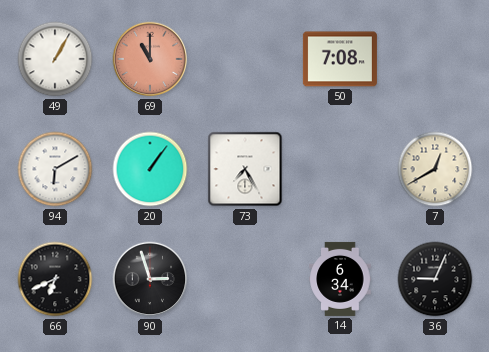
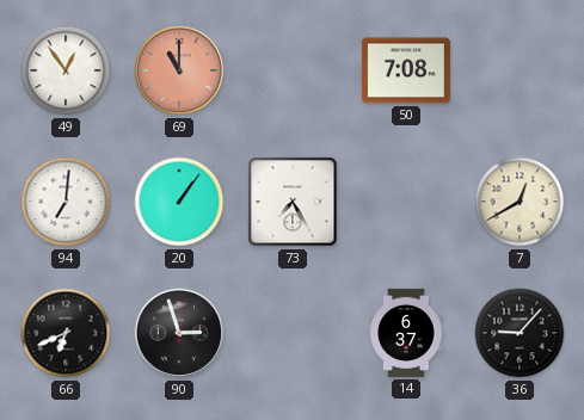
49: 1:05 -> 12:54
94: 6:10 -> 7:01
14: 6:34 -> 6:37
36: 9:04 -> 9:07
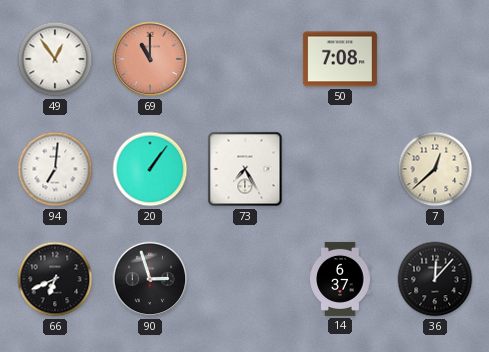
7: 12:40 -> 12:38
36: 9:07 -> 12:07
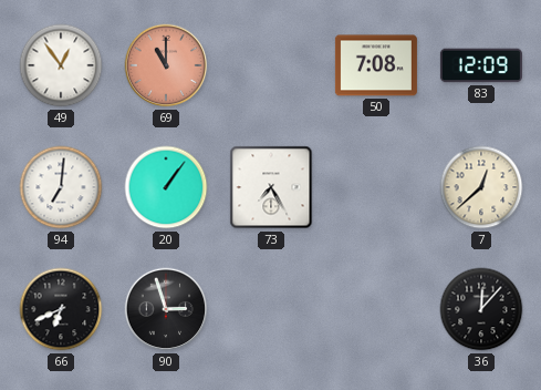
83: none -> 12:09
14: 6:37 -> none
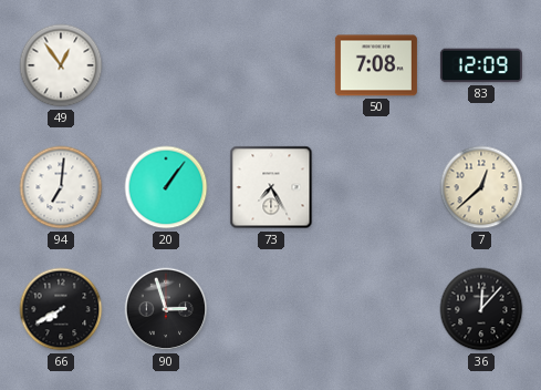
69: 11:00 -> none
66: 6:41 -> 7:40
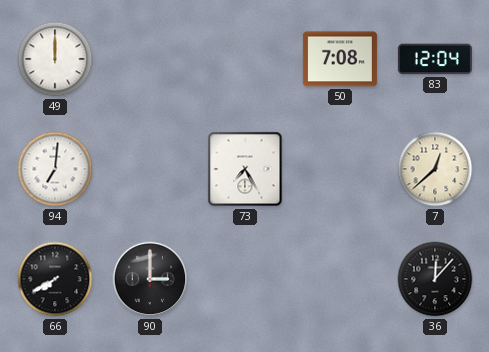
49: 12:54 -> 12:00
83: 12:09 -> 12:04
20: 1:06 -> none
90: 2:57 -> 3:00
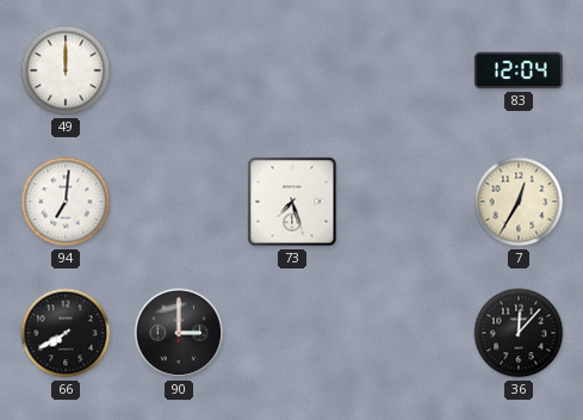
50: 7:08 -> none
73: 7:25 -> 7:27
7: 12:38 -> 12:35
